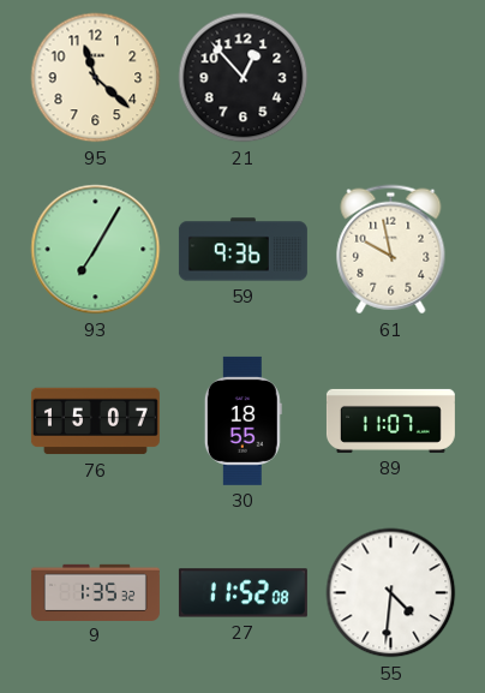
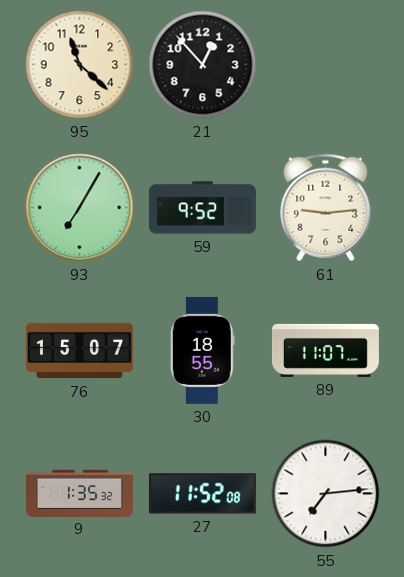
59: 9:36 -> 9:52
61: 9:58 -> 9:14
55: 4:31 -> 7:14
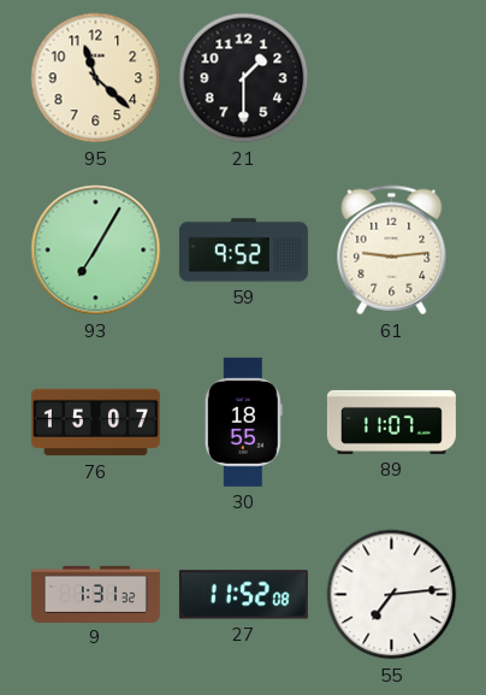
21: 12:53 -> 1:30
9: 1:35 -> 1:31
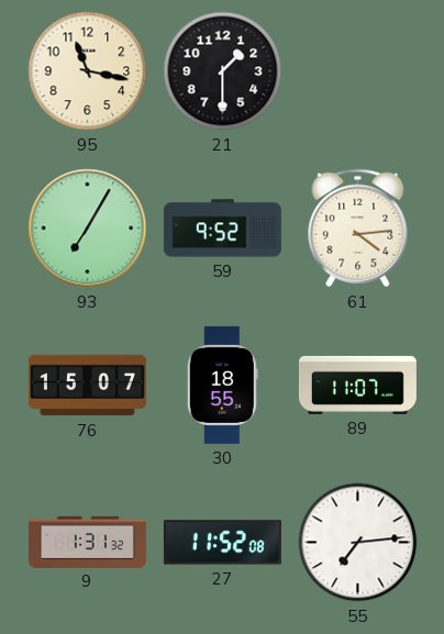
95: 11:22 -> 11:17
61: 9:14 -> 4:14
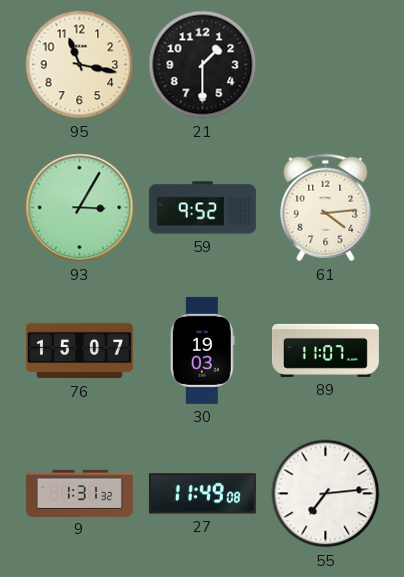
93: 7:05 -> 3:05
30: 18:55 -> 19:03
27: 11:52 -> 11:49
